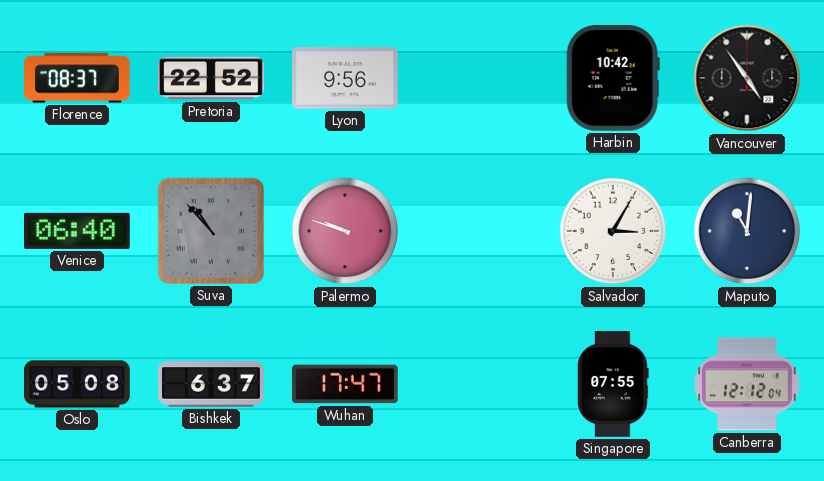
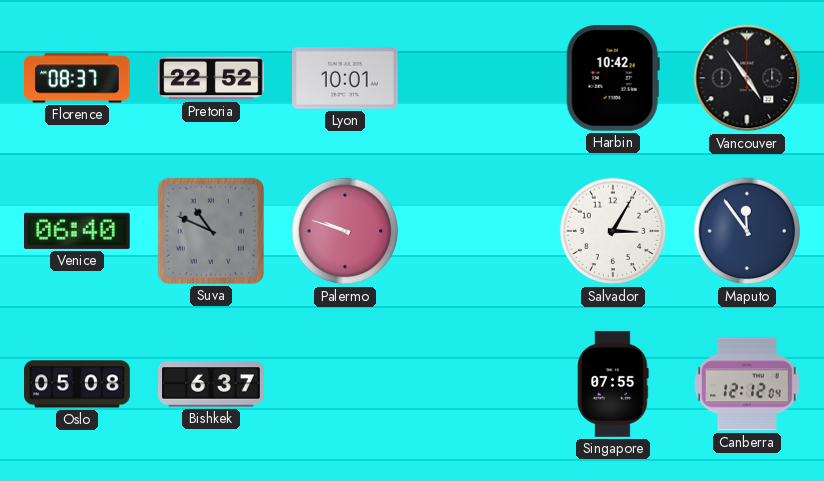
Lyon: 9:56 -> 10:01
Suva: 10:53 -> 10:49
Maputo: 11:01 -> 11:54
Wuhan: 17:47 -> none
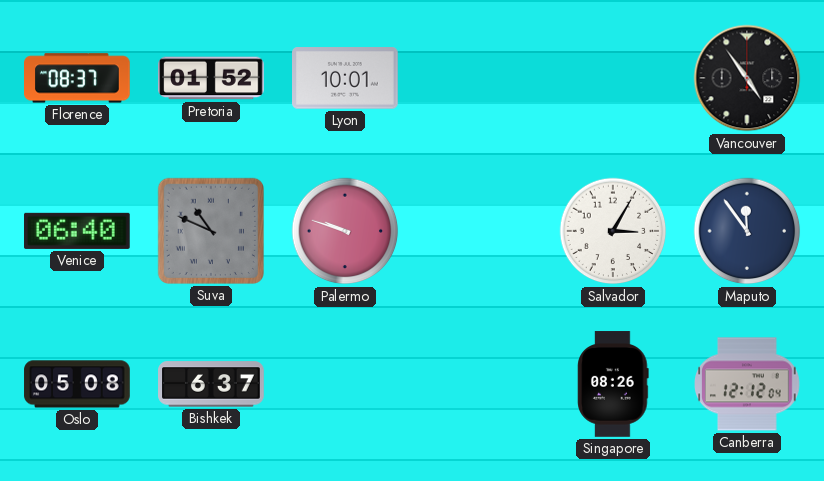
Pretoria: 22:52 -> 01:52
Harbin: 10:42 -> none
Singapore: 07:55 -> 08:26
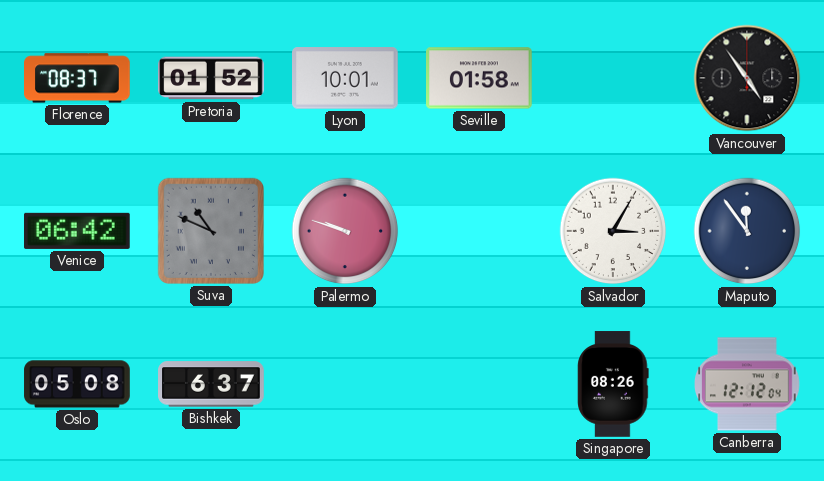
Seville: none -> 01:58
Venice: 06:40 -> 06:42
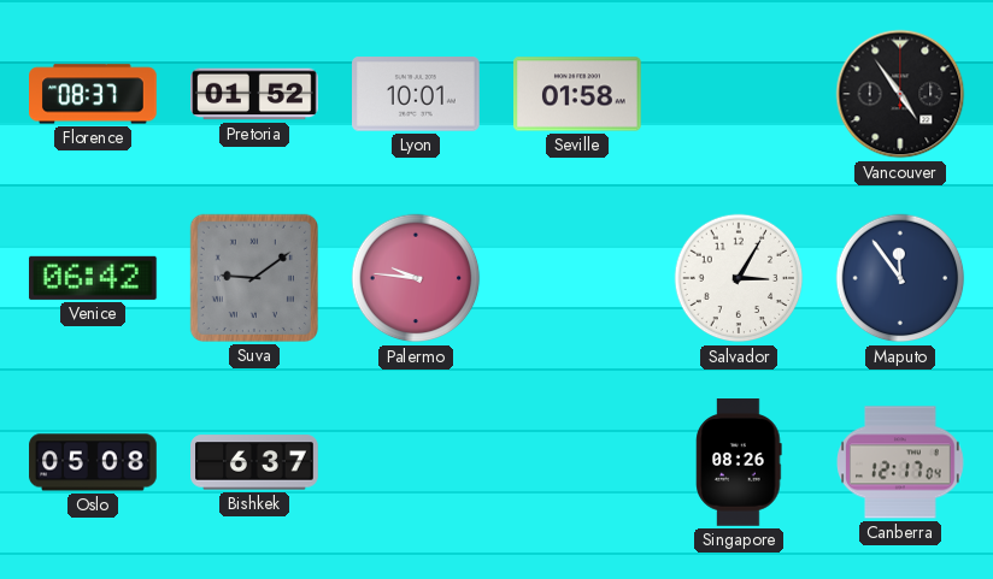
Suva: 10:49 -> 9:09
Palermo: 9:48 -> 9:46
Canberra: 12:12 -> 12:17
